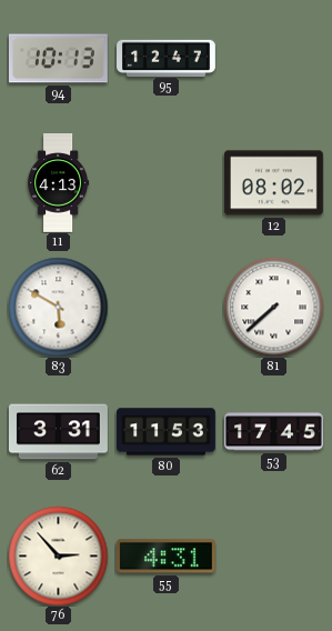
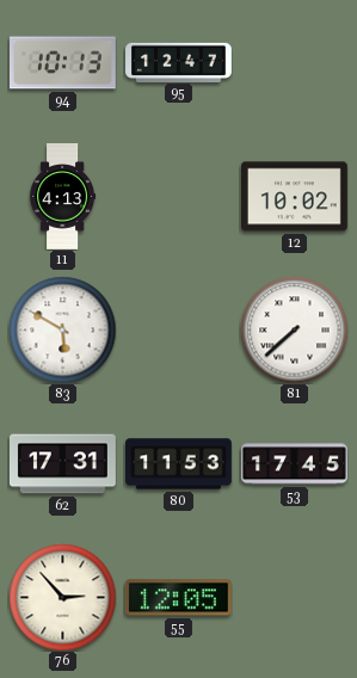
12: 08:02 -> 10:02
62: 3:31 -> 17:31
55: 4:31 -> 12:05
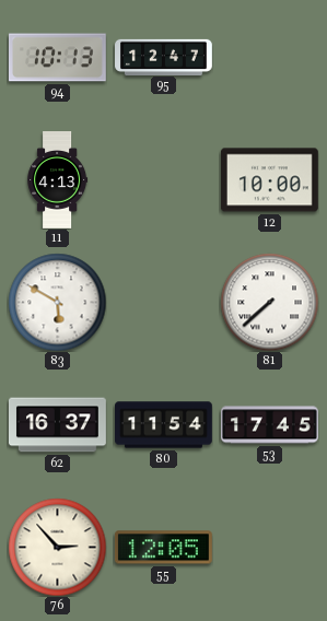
12: 10:02 -> 10:00
62: 17:31 -> 16:37
80: 11:53 -> 11:54
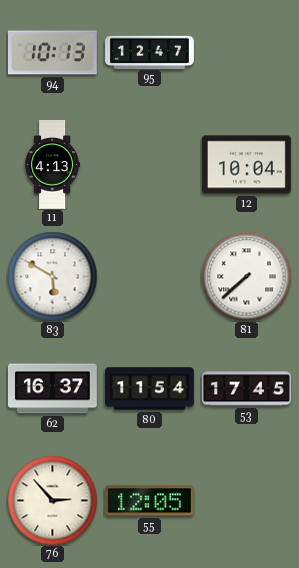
12: 10:00 -> 10:04
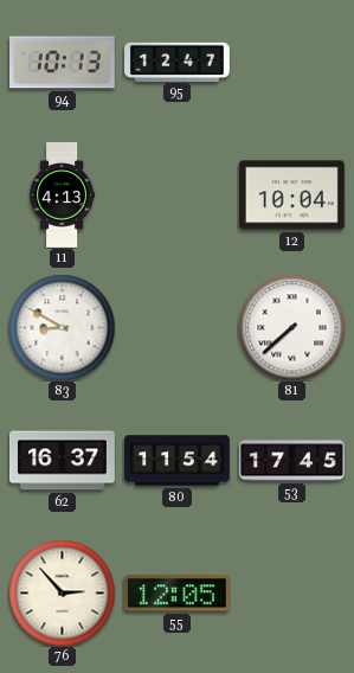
83: 5:50 -> 8:50
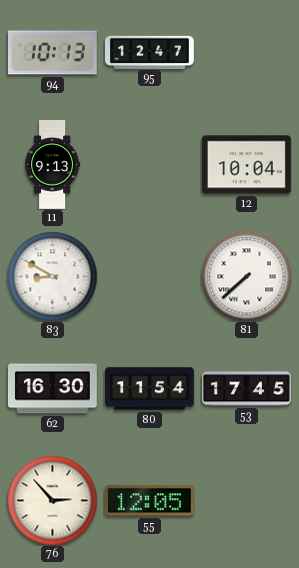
11: 4:13 -> 9:13
62: 16:37 -> 16:30
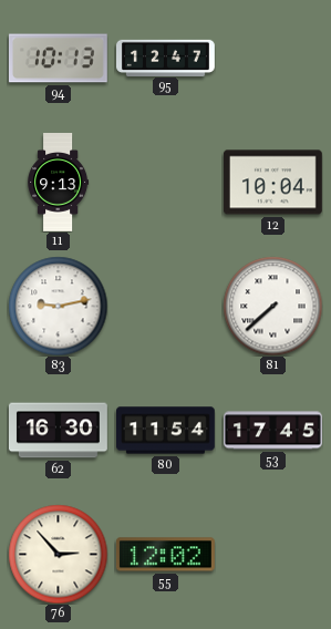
83: 8:50 -> 9:13
55: 12:05 -> 12:02
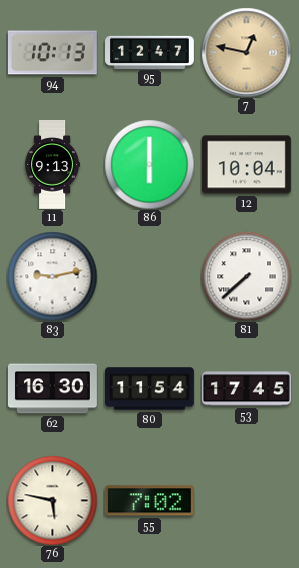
7: none -> 12:47
86: none -> 6:00
76: 2:53 -> 5:47
55: 12:02 -> 7:02
